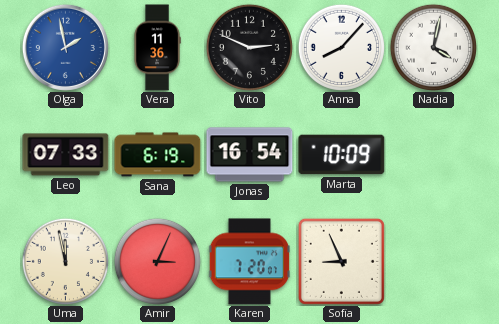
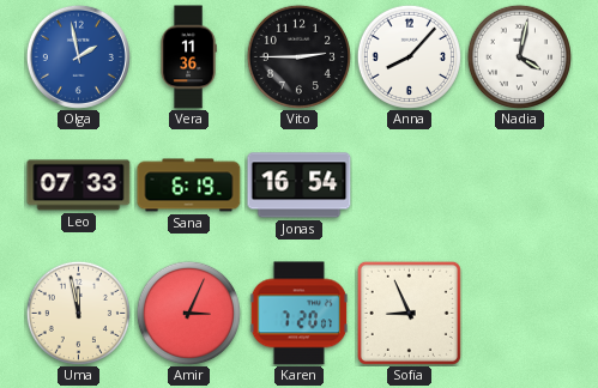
Vito: 2:49 -> 2:45
Marta: 10:09 -> none
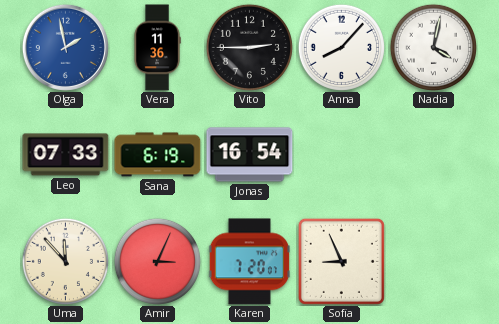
Uma: 11:58 -> 11:53
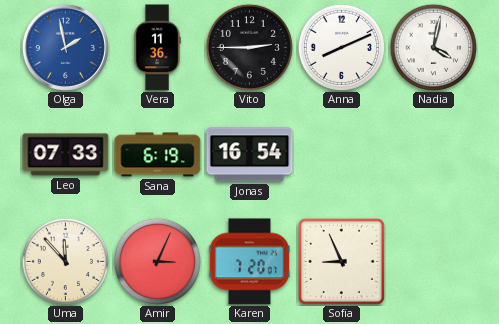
Anna: 8:07 -> 8:11
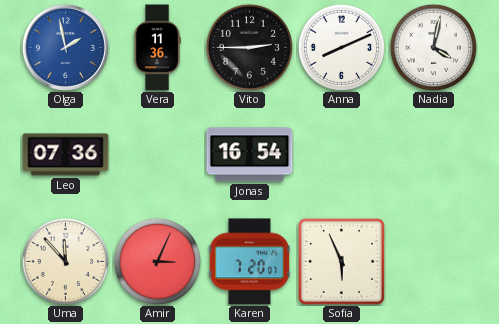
Leo: 07:33 -> 07:36
Sana: 6:19 -> none
Sofia: 8:56 -> 5:56
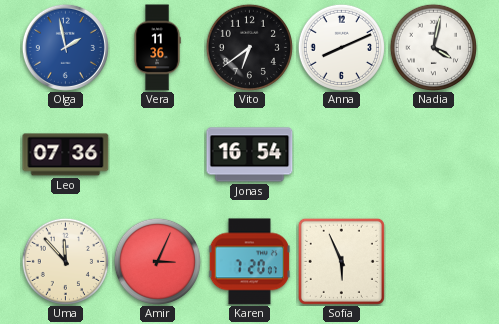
Vito: 2:45 -> 6:39
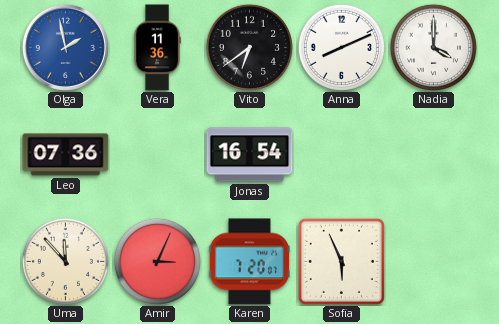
Nadia: 4:02 -> 4:00
